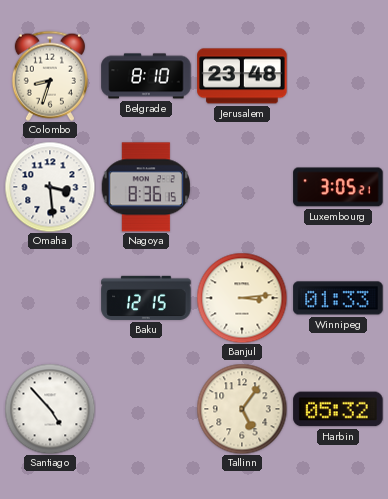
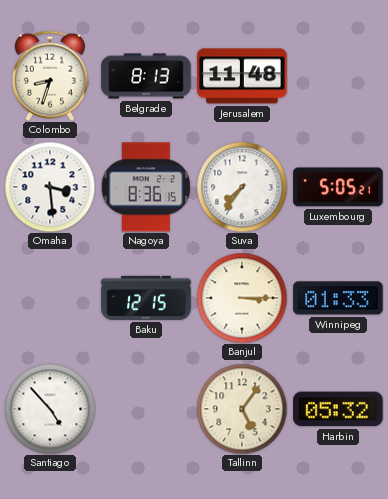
Belgrade: 8:10 -> 8:13
Jerusalem: 23:48 -> 11:48
Suva: none -> 7:36
Luxembourg: 3:05 -> 5:05
Banjul: 3:14 -> 3:15
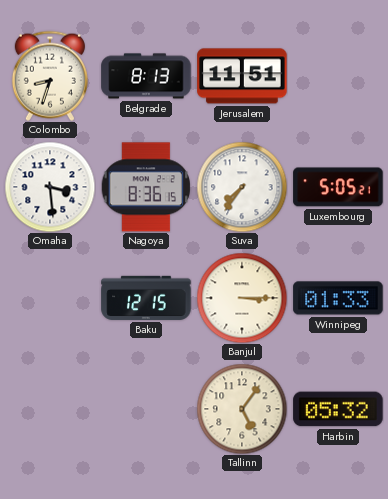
Jerusalem: 11:48 -> 11:51
Santiago: 4:53 -> none
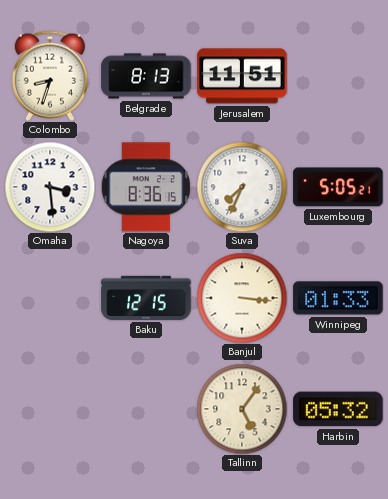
Suva: 7:36 -> 7:34
Banjul: 3:15 -> 3:16
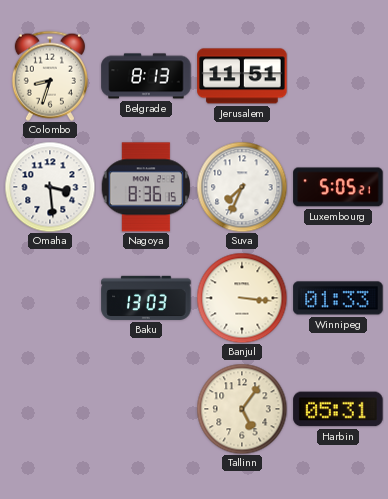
Baku: 12:15 -> 13:03
Harbin: 05:32 -> 05:31
